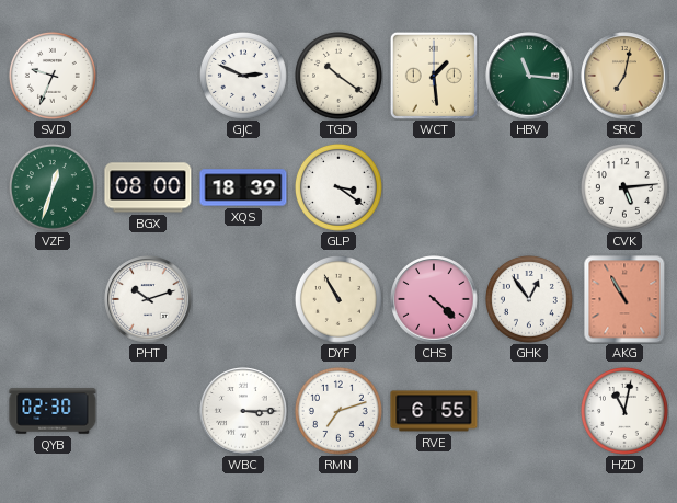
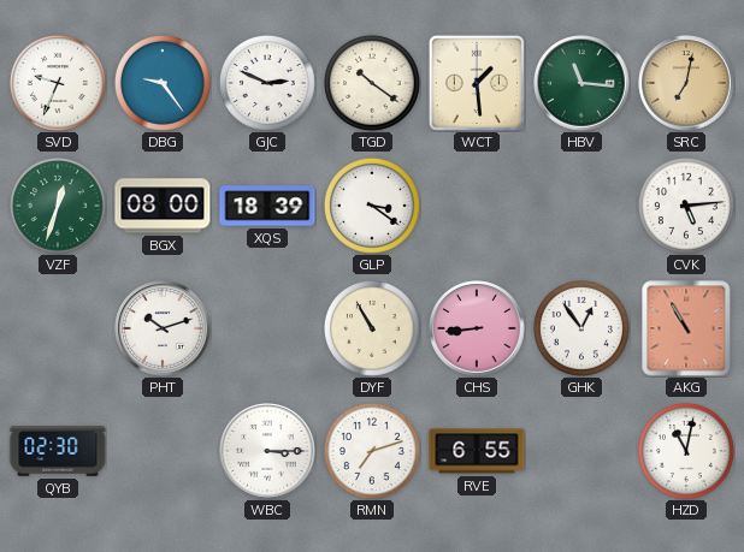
DBG: none -> 9:24
CHS: 4:22 -> 8:44
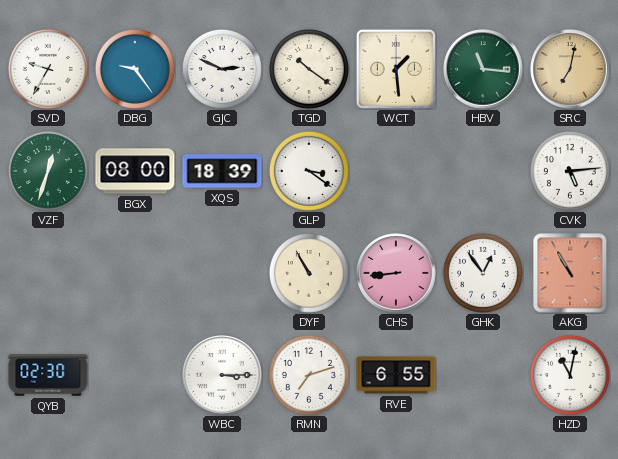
SVD: 9:34 -> 9:35
PHT: 10:12 -> none
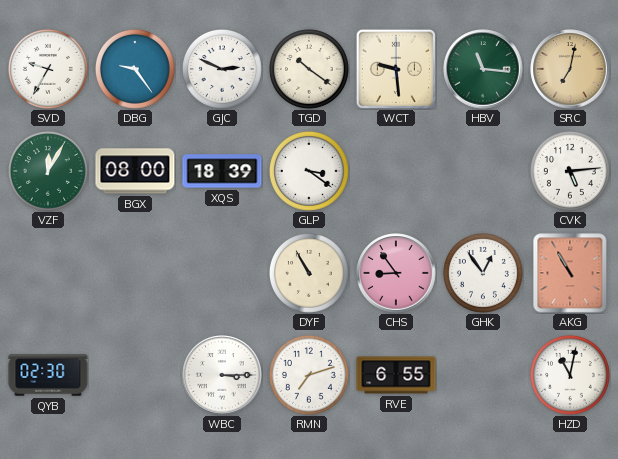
WCT: 1:29 -> 9:29
VZF: 12:33 -> 12:05
CHS: 8:44 -> 8:54
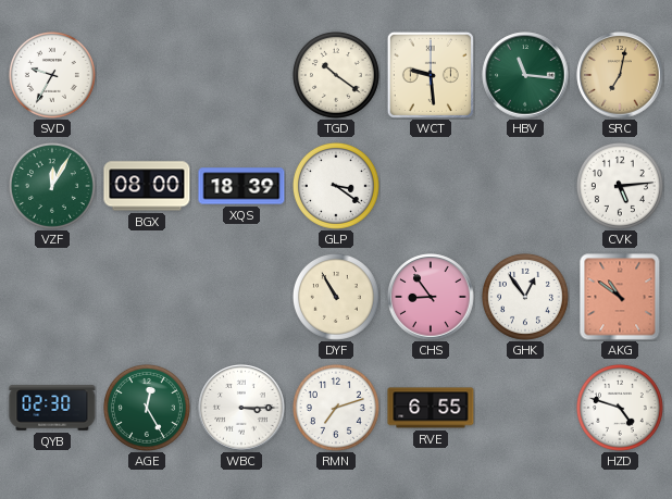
DBG: 9:24 -> none
GJC: 2:49 -> none
AKG: 10:55 -> 10:51
AGE: none -> 12:25
HZD: 11:02 -> 4:48
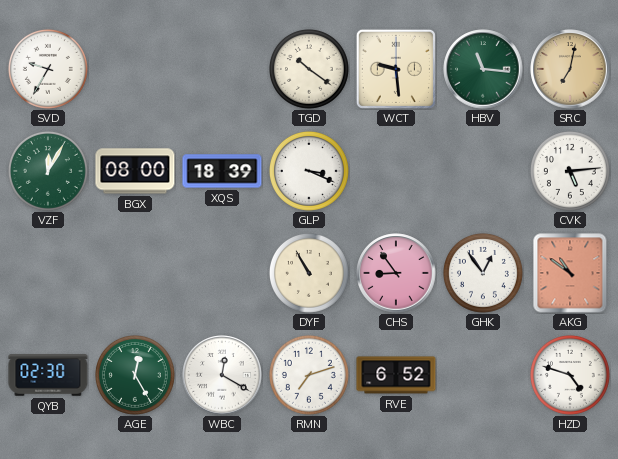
GLP: 3:21 -> 3:19
WBC: 3:15 -> 12:20
RVE: 6:55 -> 6:52
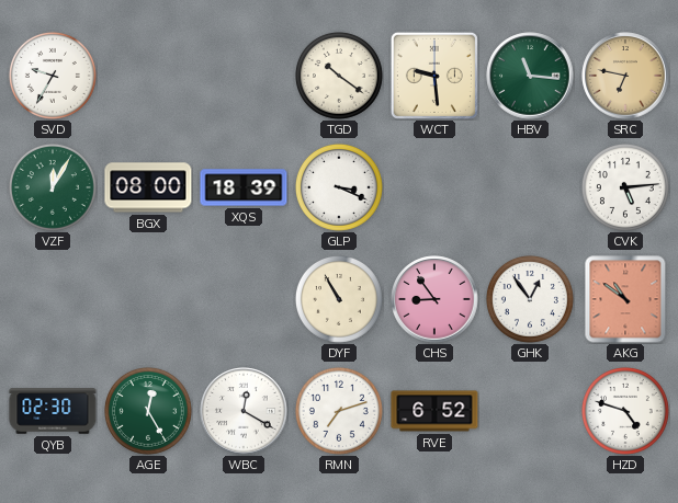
SRC: 7:02 -> 6:47
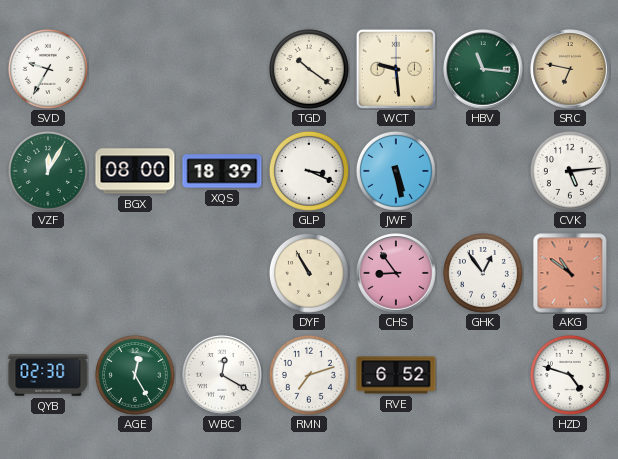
JWF: none -> 5:28
